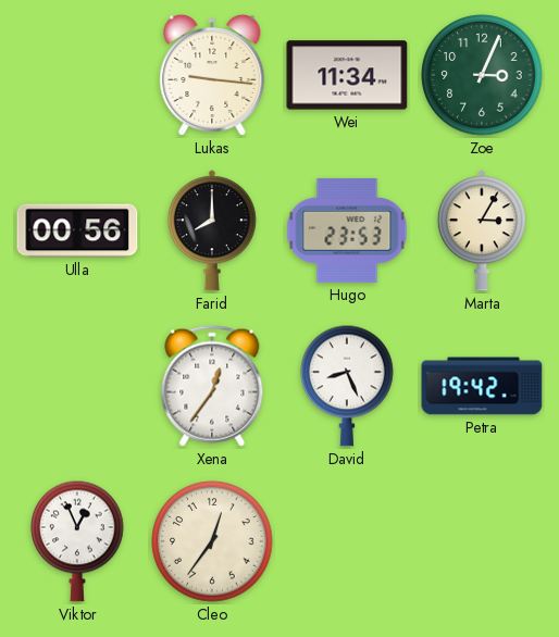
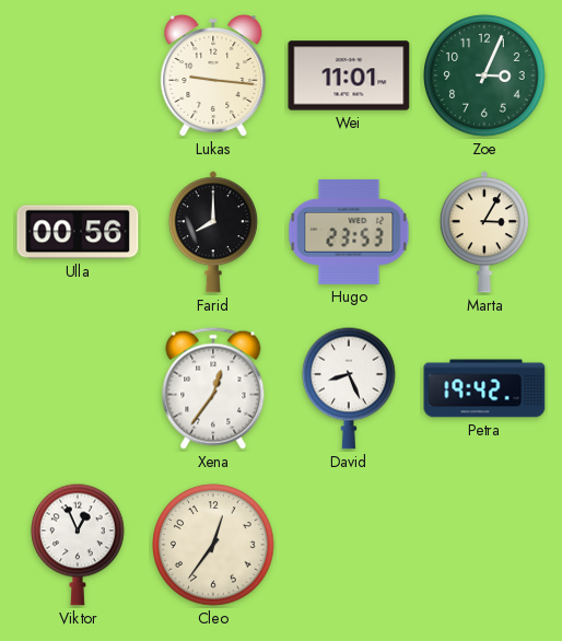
Wei: 11:34 -> 11:01
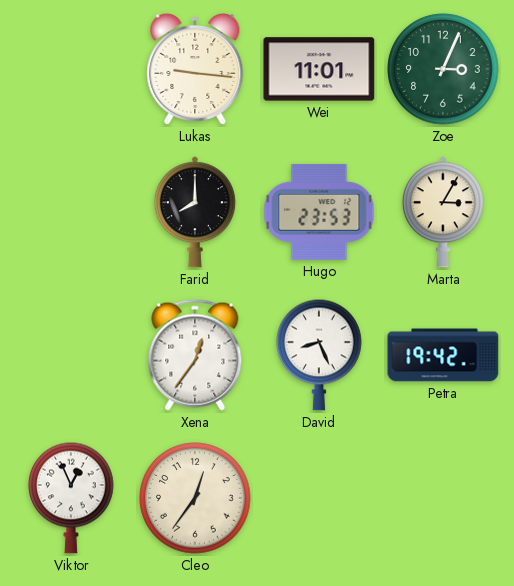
Ulla: 00:56 -> none
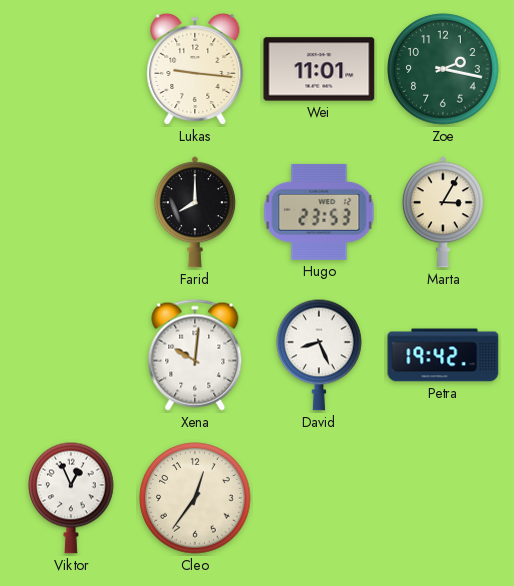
Zoe: 3:04 -> 2:17
Xena: 12:36 -> 10:01
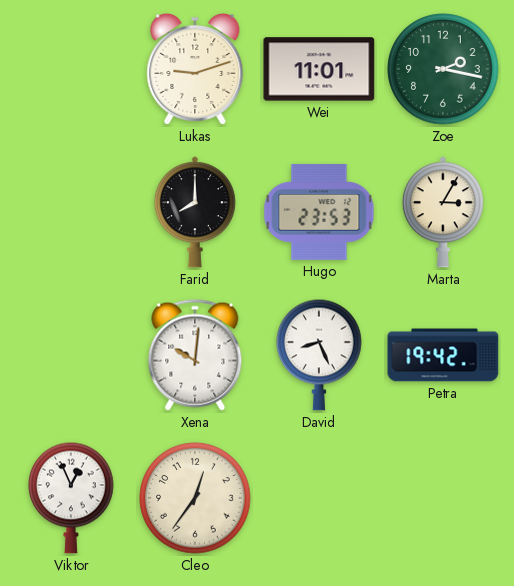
Lukas: 9:16 -> 9:12
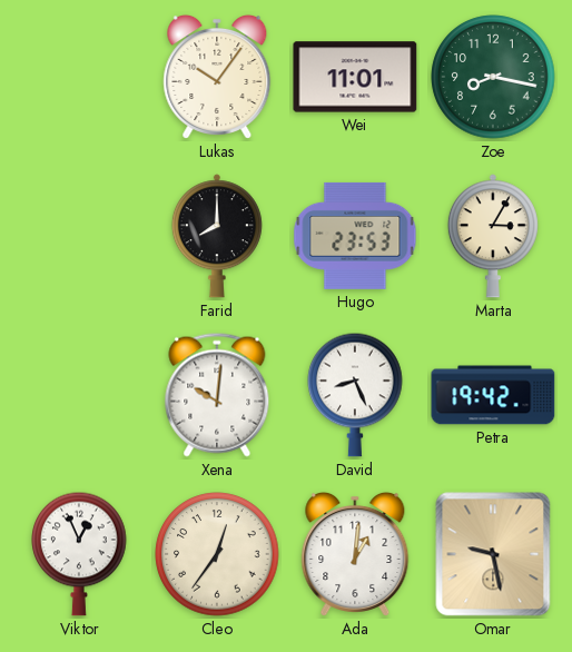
Lukas: 9:12 -> 10:06
Zoe: 2:17 -> 8:17
Ada: none -> 1:01
Omar: none -> 9:28
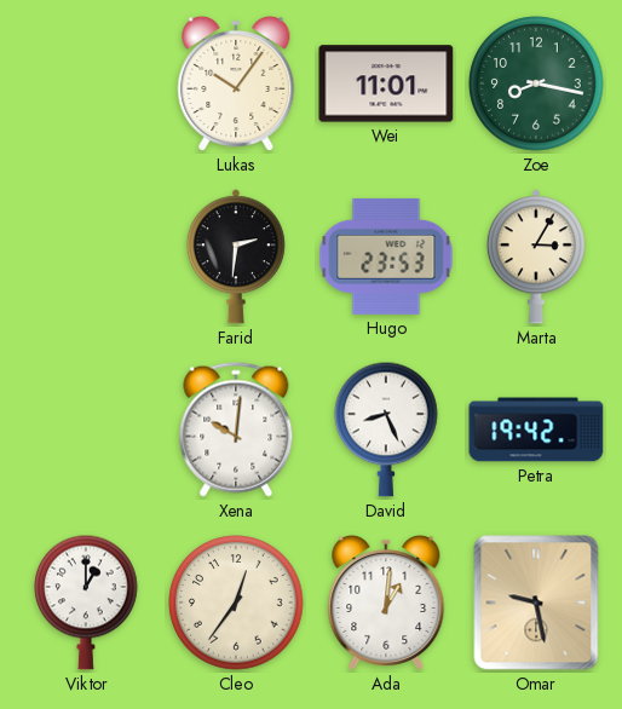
Farid: 8:00 -> 2:31
Viktor: 12:56 -> 1:00
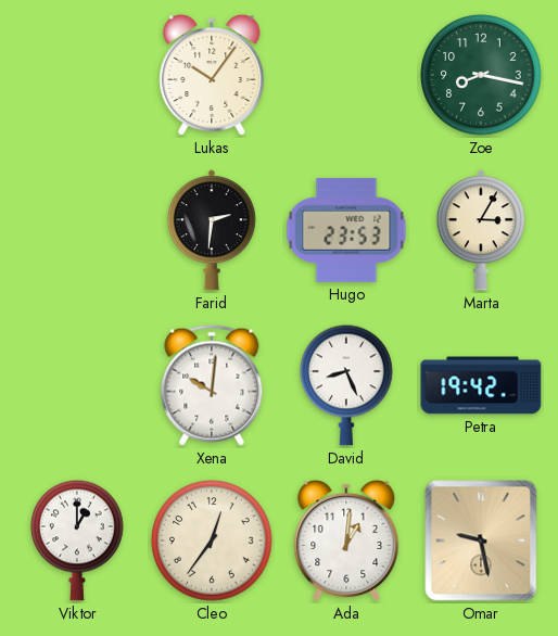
Wei: 11:01 -> none
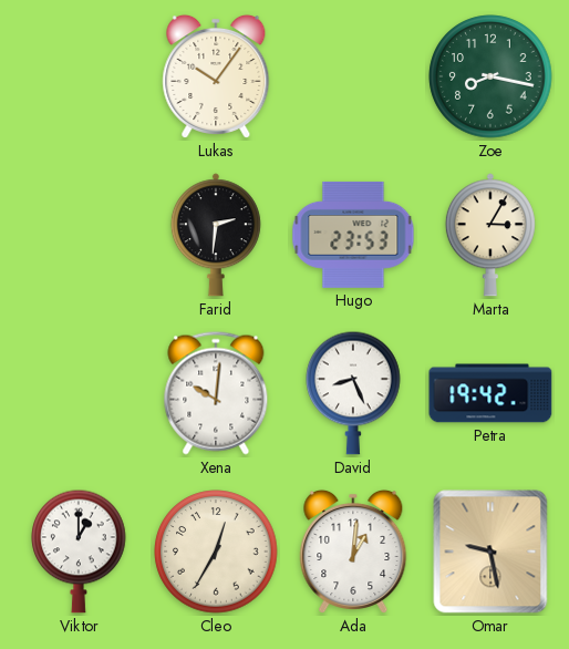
Cleo: 12:36 -> 12:35
